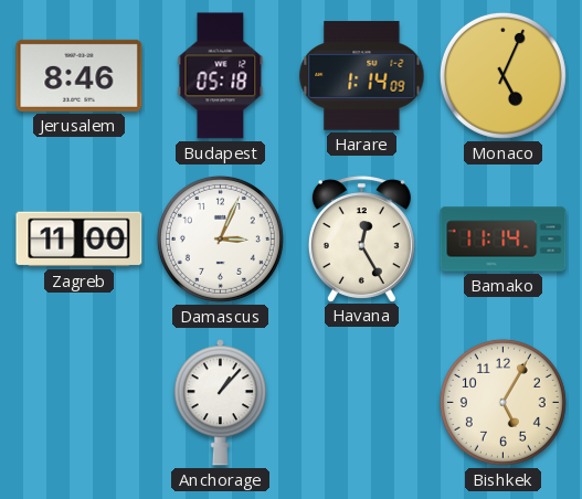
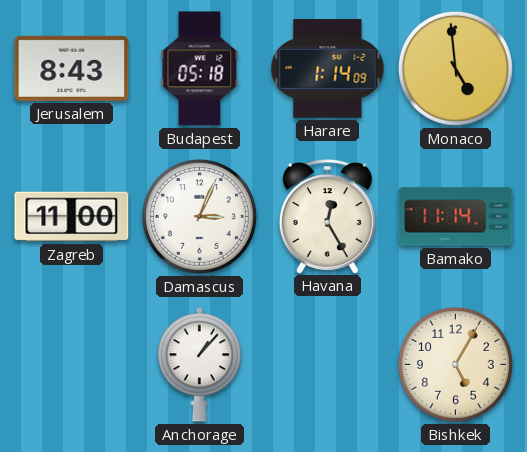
Jerusalem: 8:46 -> 8:43
Monaco: 5:04 -> 4:59
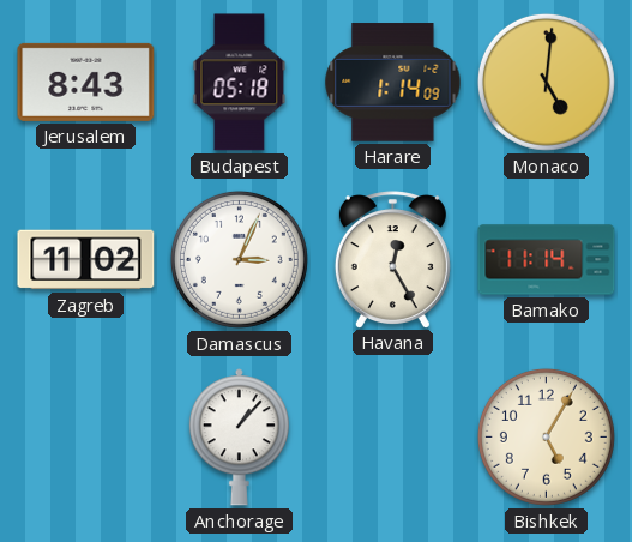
Monaco: 4:59 -> 5:01
Zagreb: 11:00 -> 11:02
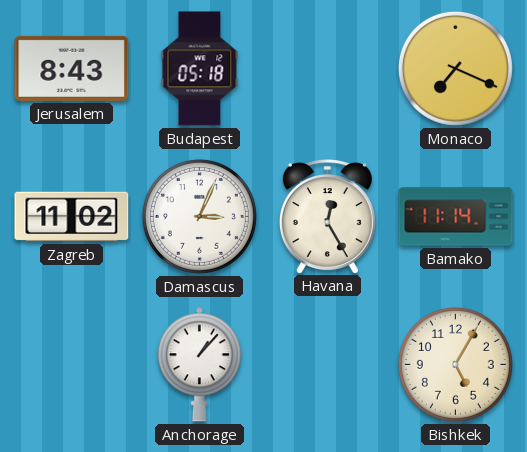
Harare: 1:14 -> none
Monaco: 5:01 -> 7:19
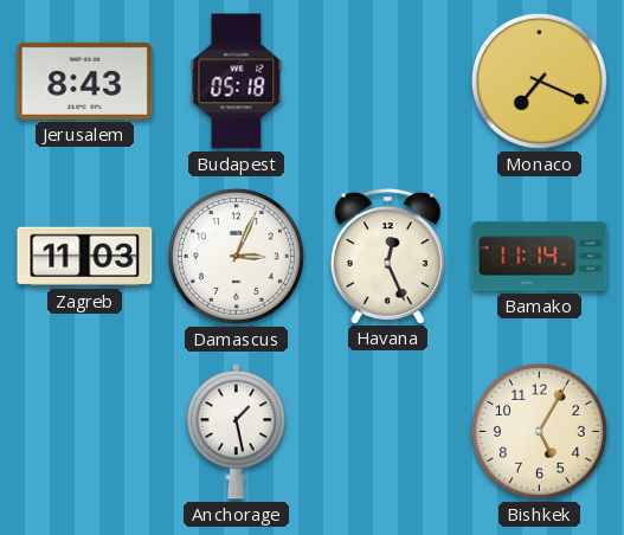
Zagreb: 11:02 -> 11:03
Havana: 12:25 -> 12:26
Anchorage: 1:07 -> 1:28
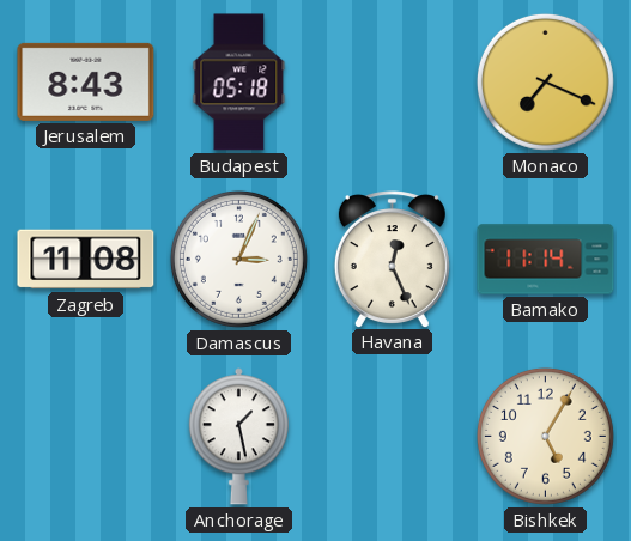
Zagreb: 11:03 -> 11:08
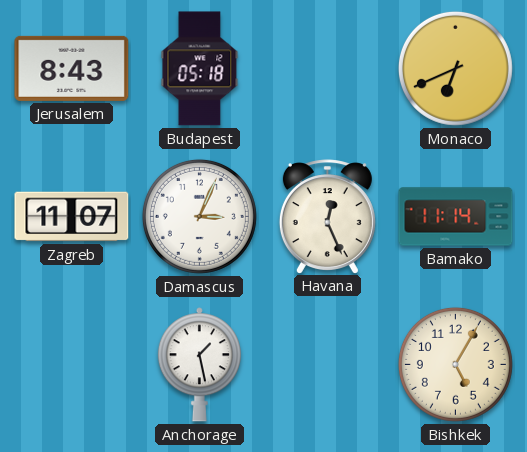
Monaco: 7:19 -> 6:41
Zagreb: 11:08 -> 11:07
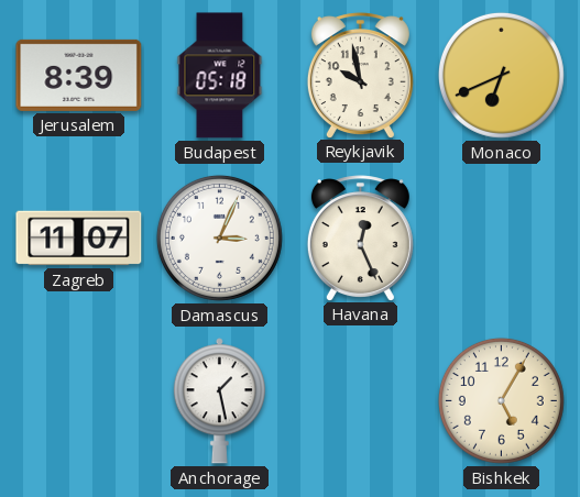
Jerusalem: 8:43 -> 8:39
Reykjavik: none -> 9:58
Bamako: 11:14 -> none
